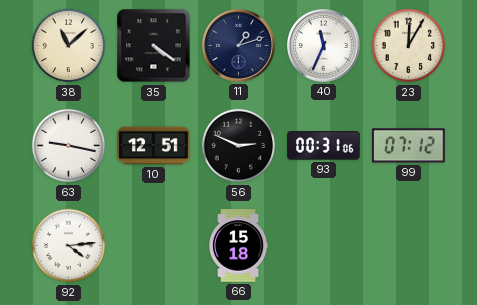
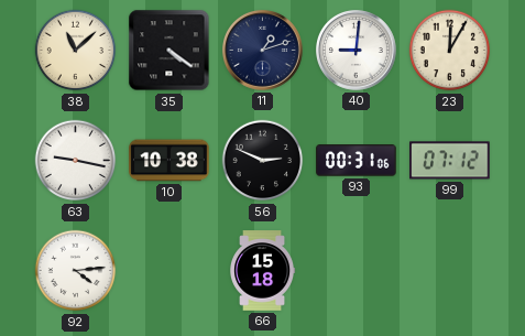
40: 11:34 -> 9:01
10: 12:51 -> 10:38
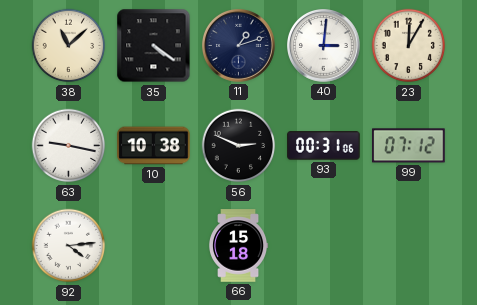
40: 9:01 -> 3:01
